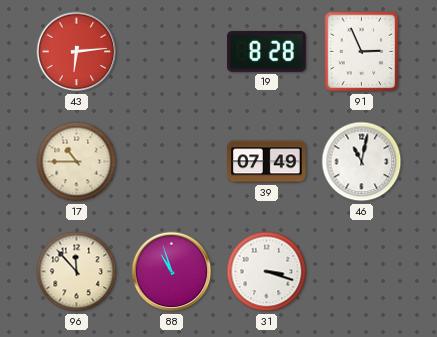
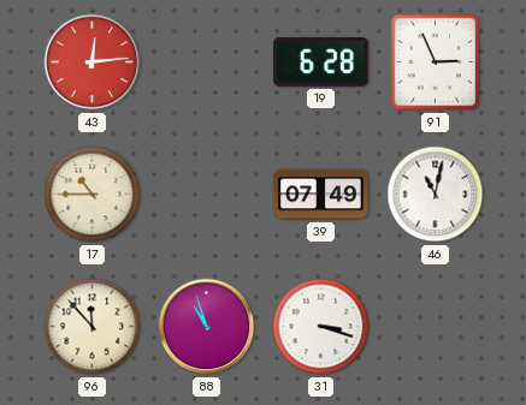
43: 6:14 -> 12:14
19: 8:28 -> 6:28
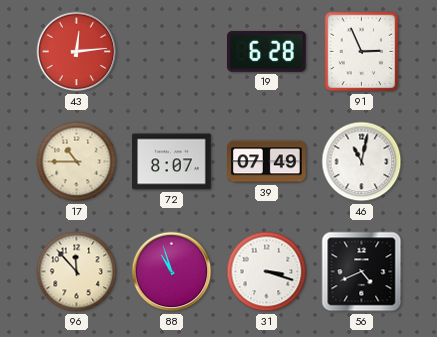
72: none -> 8:07
56: none -> 4:41
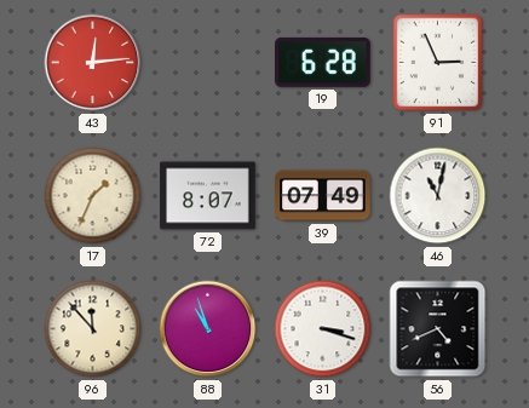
17: 10:45 -> 1:34
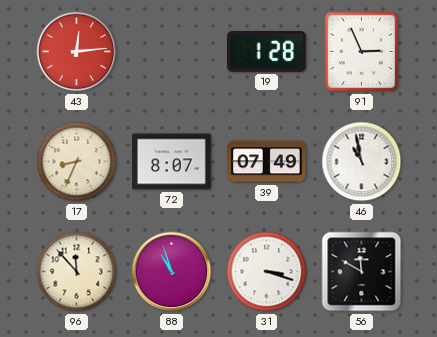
19: 6:28 -> 1:28
17: 1:34 -> 8:34
46: 11:02 -> 10:58
56: 4:41 -> 11:50
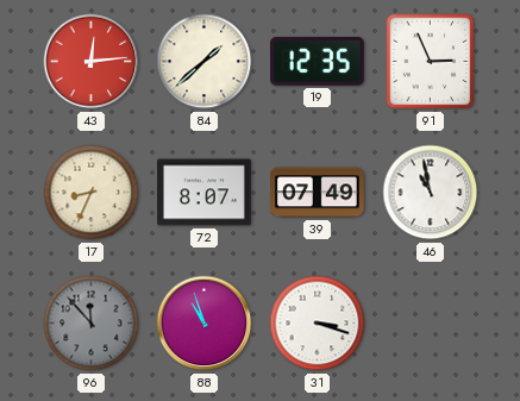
84: none -> 1:38
19: 1:28 -> 12:35
96 dial: cream -> grey
56: 11:50 -> none
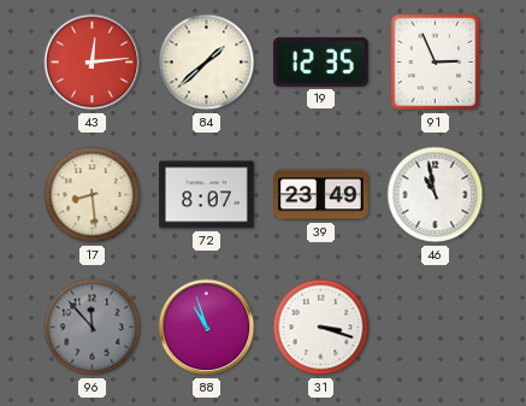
17: 8:34 -> 8:29
39: 07:49 -> 23:49
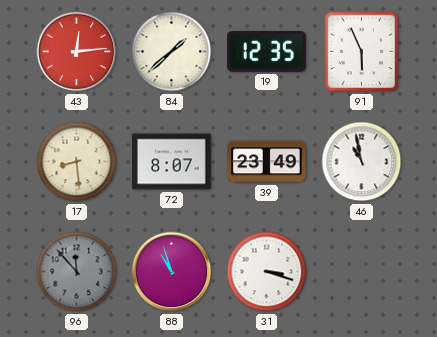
91: 2:56 -> 5:56
